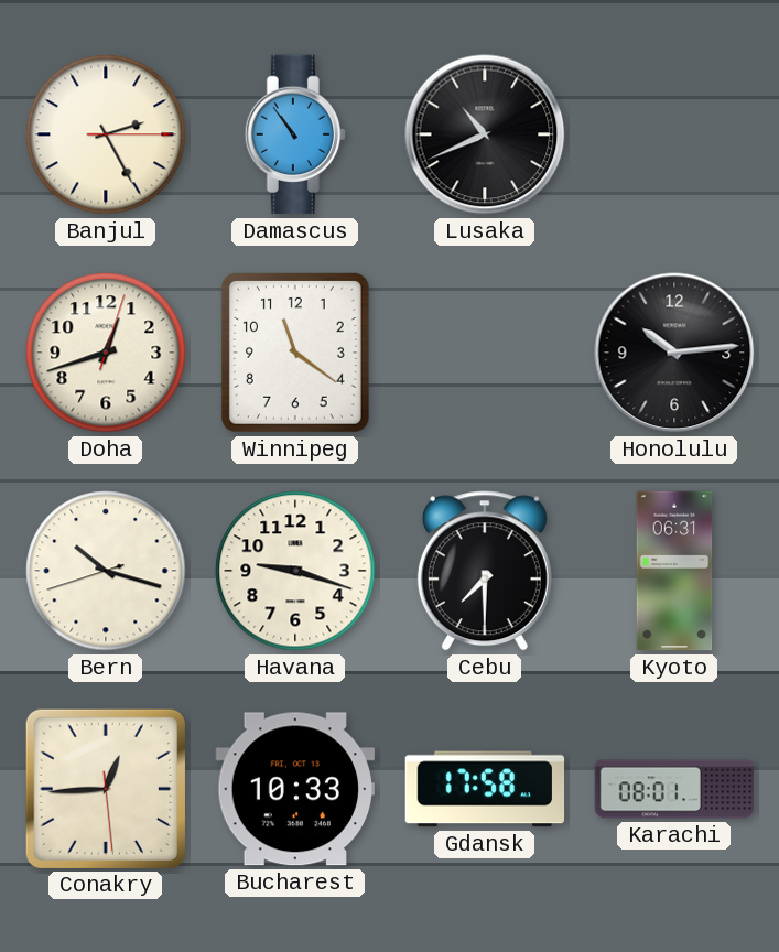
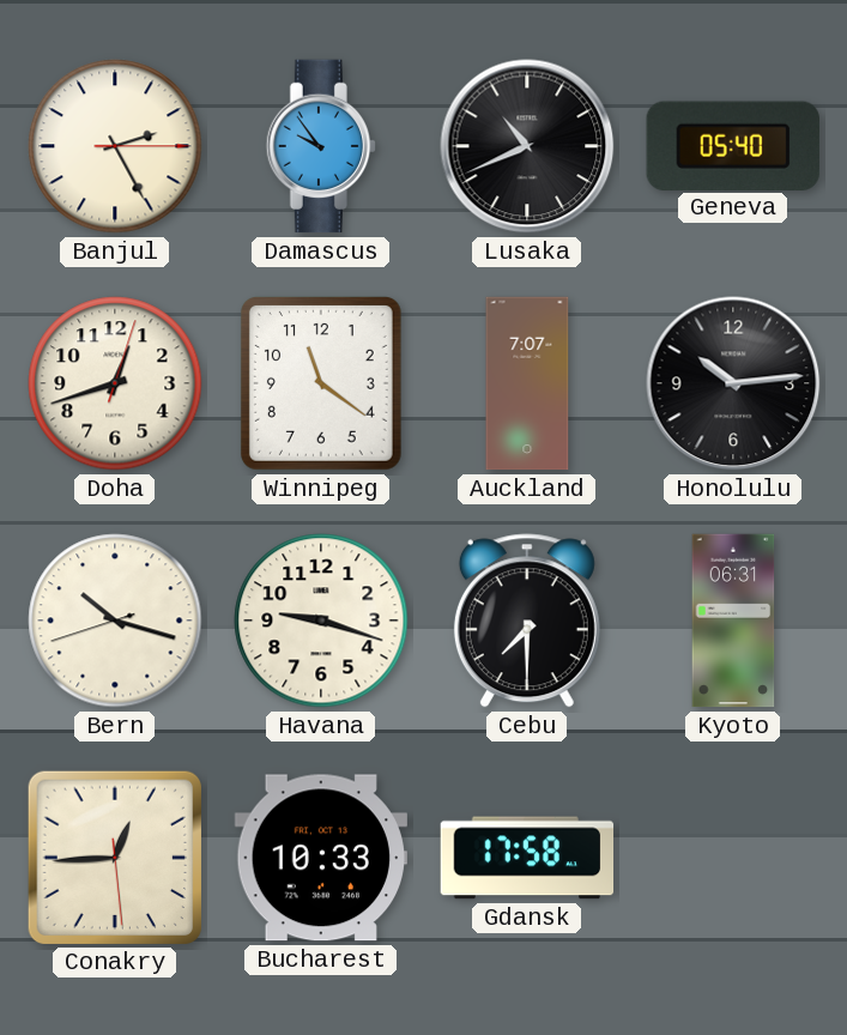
Damascus: 10:54 -> 9:54
Geneva: none -> 05:40
Auckland: none -> 7:07
Karachi: 08:01 -> none
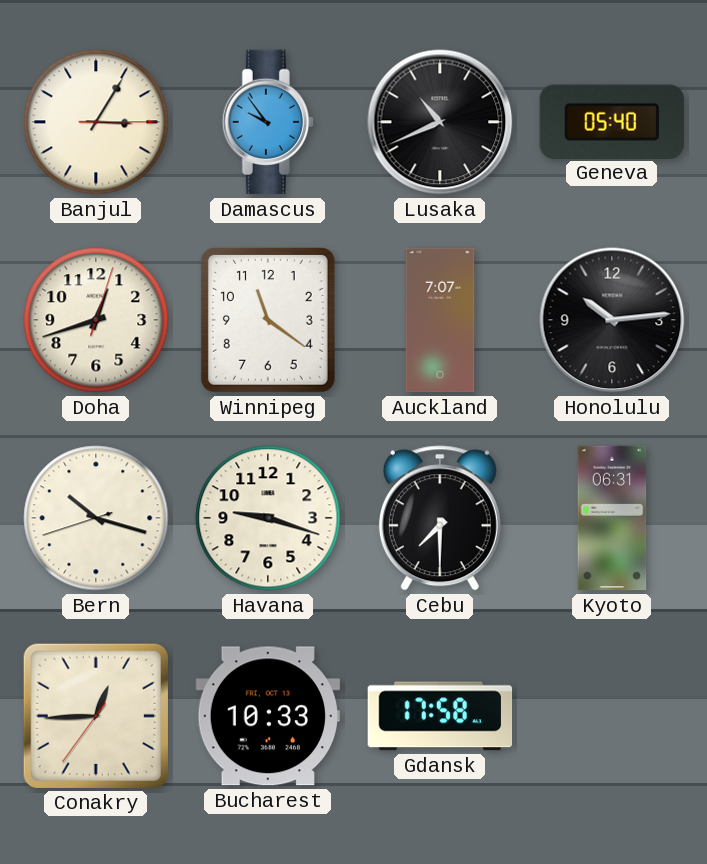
Banjul: 2:25 -> 3:05
Conakry: 12:44:29 -> 12:44:36
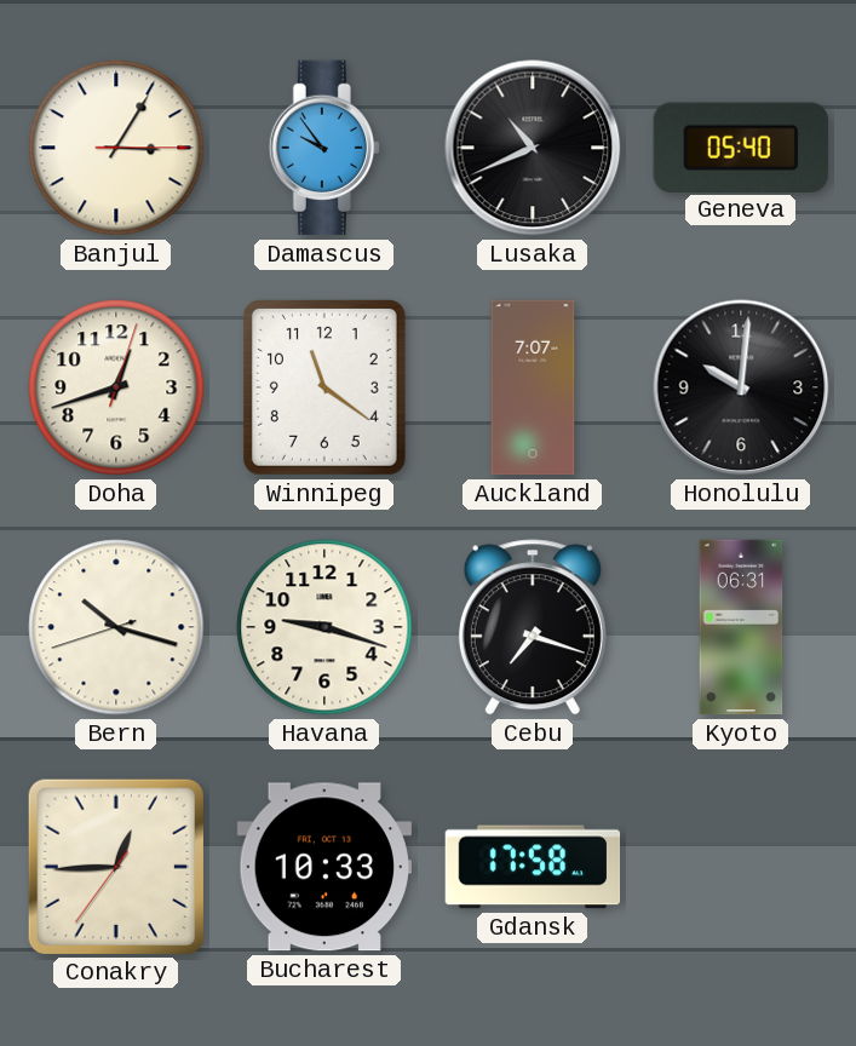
Honolulu: 10:14 -> 10:01
Cebu: 7:30 -> 7:18
